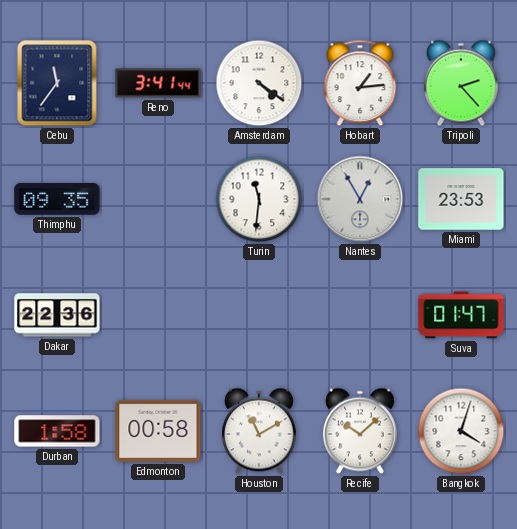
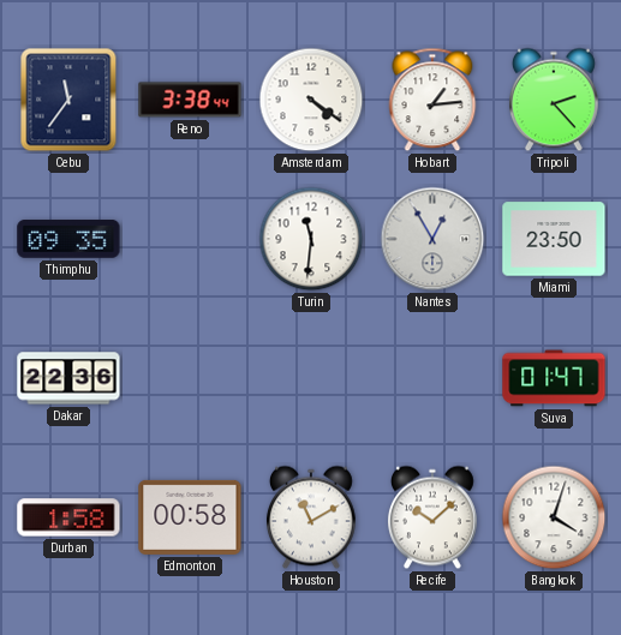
Reno: 3:41 -> 3:38
Miami: 23:53 -> 23:50
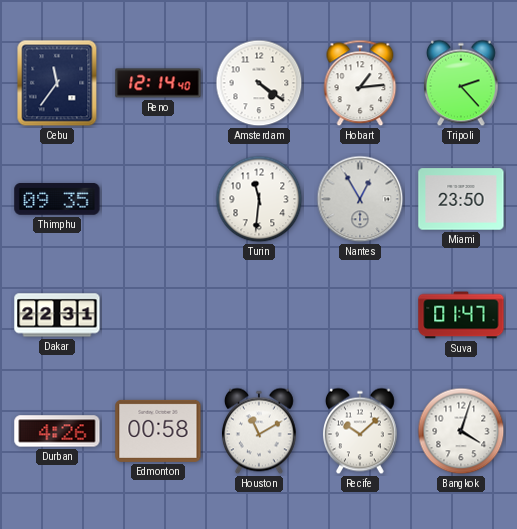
Reno: 3:38 -> 12:14
Dakar: 22:36 -> 22:31
Durban: 1:58 -> 4:26
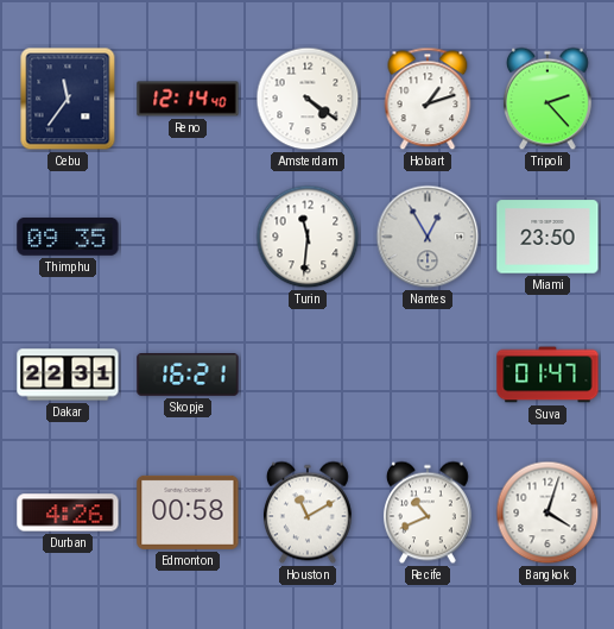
Hobart: 1:14 -> 1:12
Skopje: none -> 16:21
Recife: 10:08 -> 10:41
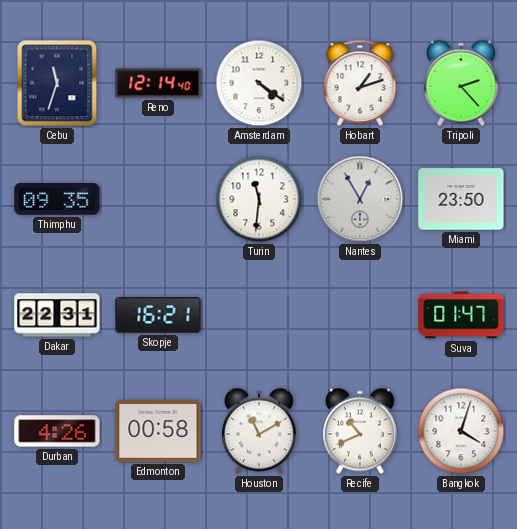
Cebu: 11:36 -> 11:33
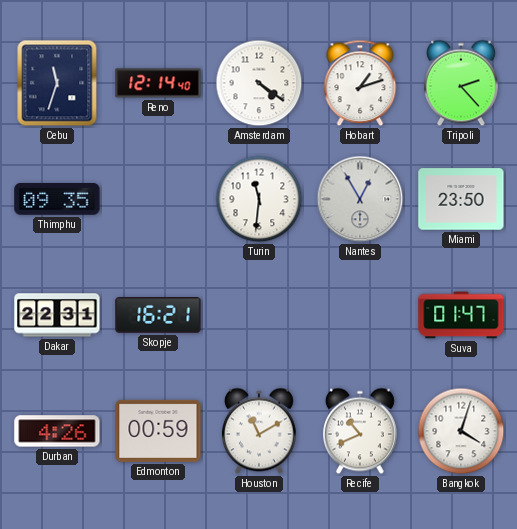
Edmonton: 00:58 -> 00:59
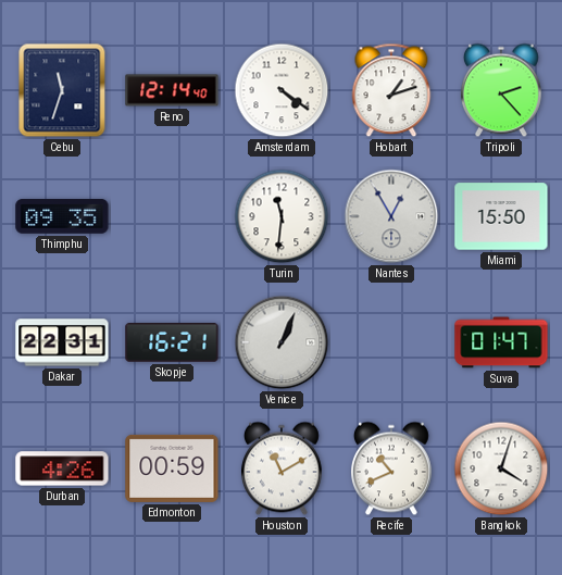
Miami: 23:50 -> 15:50
Venice: none -> 1:04
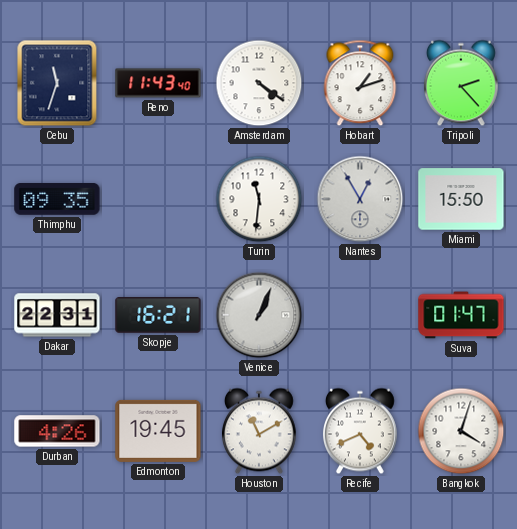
Reno: 12:14 -> 11:43
Edmonton: 00:59 -> 19:45
Recife: 10:41 -> 4:41
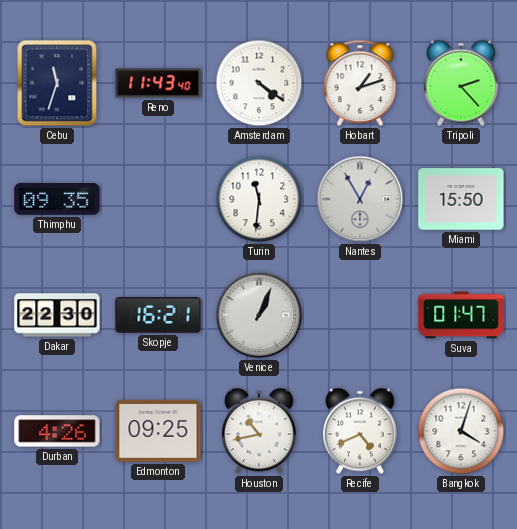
Dakar: 22:31 -> 22:30
Edmonton: 19:45 -> 09:25
Houston: 11:10 -> 10:43
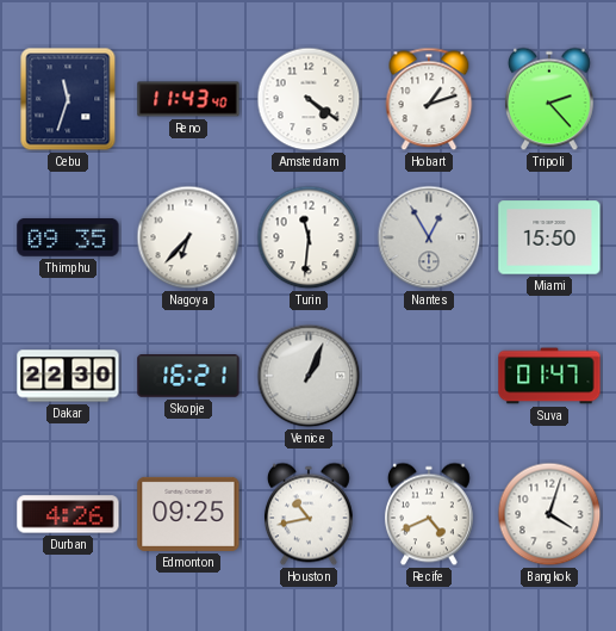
Nagoya: none -> 6:37
